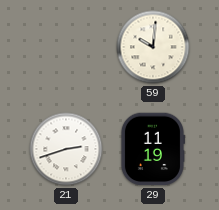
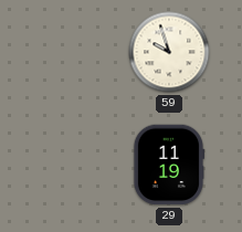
59: 10:01 -> 9:57
21: 2:42 -> none
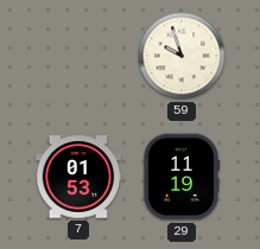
7: none -> 01:53
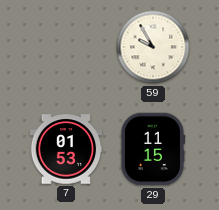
59: 9:57 -> 9:55
29: 11:19 -> 11:15
